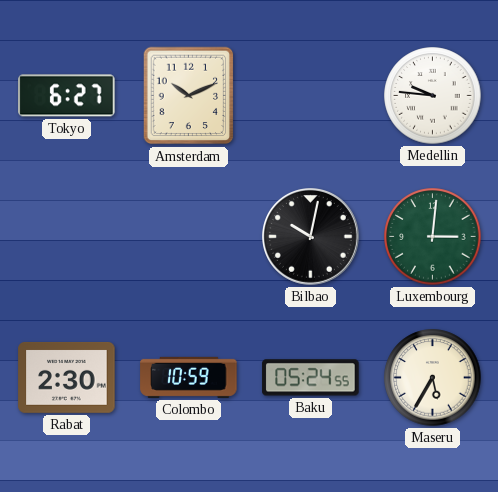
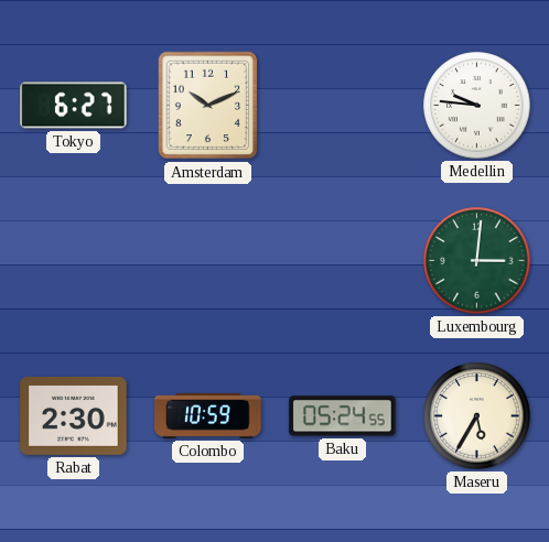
Bilbao: 10:02 -> none
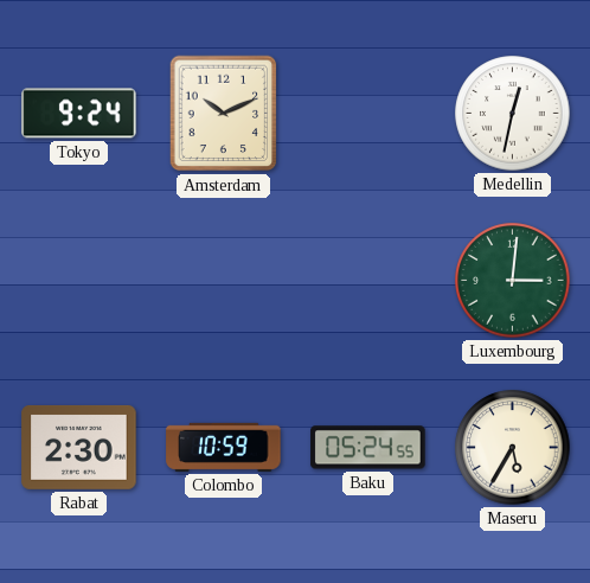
Tokyo: 6:27 -> 9:24
Medellin: 9:46 -> 12:32
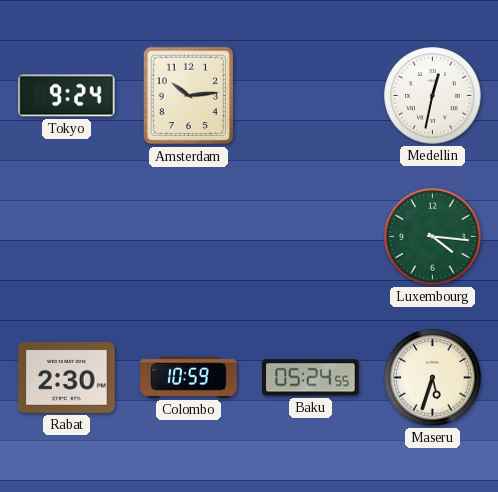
Amsterdam: 10:11 -> 10:14
Luxembourg: 3:01 -> 4:16
Maseru: 5:35 -> 5:33
